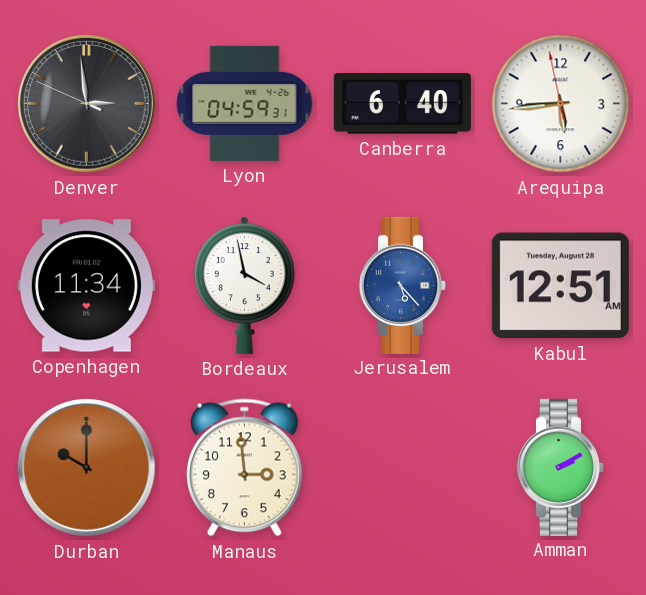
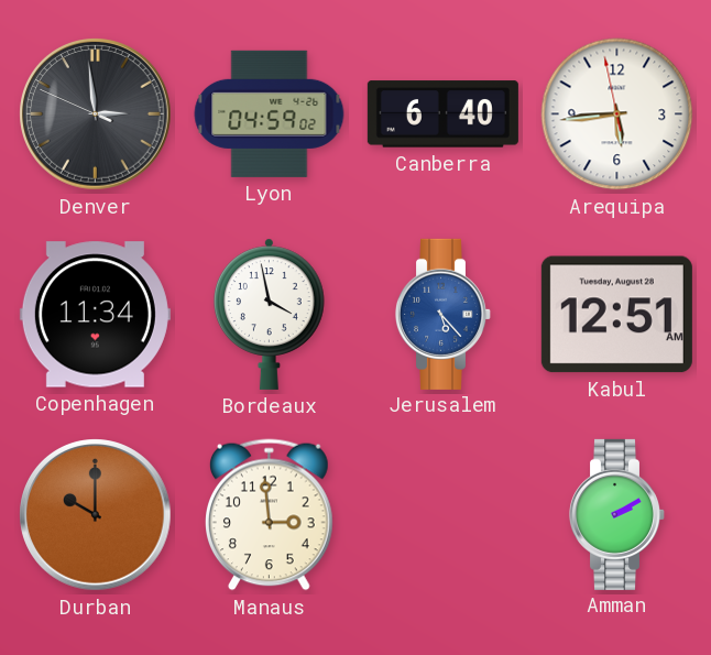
Lyon: 04:59:31 -> 04:59:02
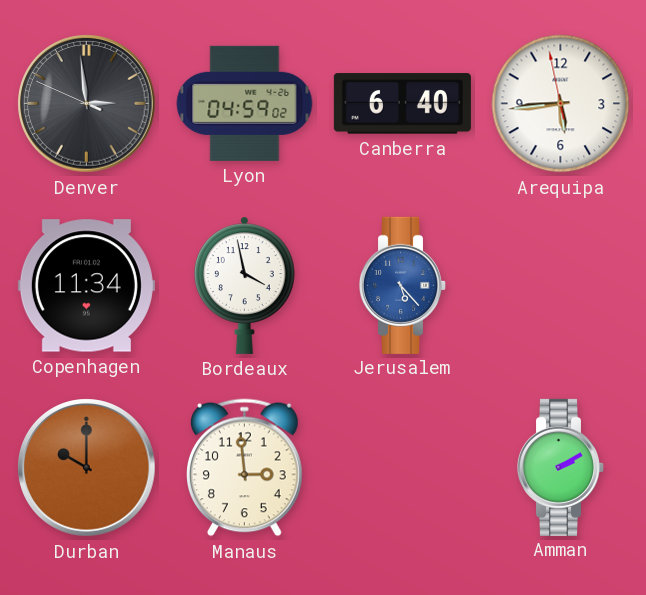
Kabul: 12:51 -> none
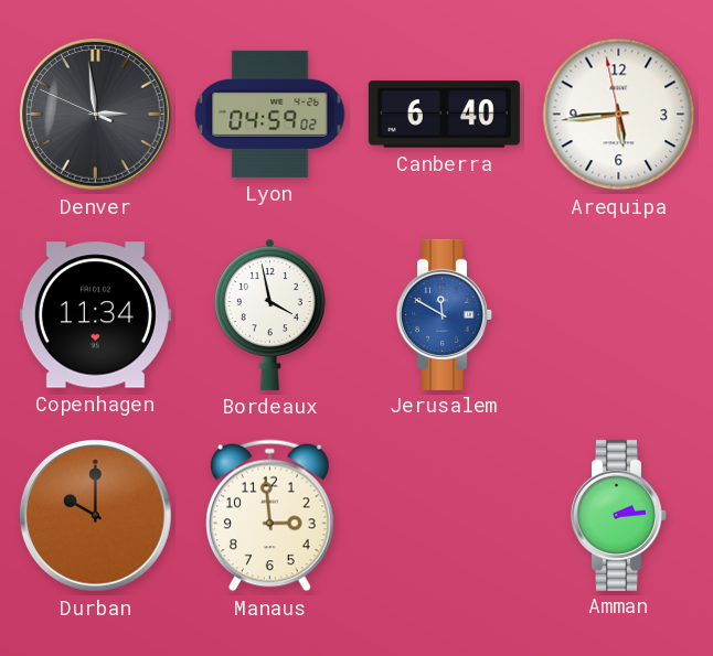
Jerusalem: 5:23 -> 11:50
Amman: 2:10 -> 2:14
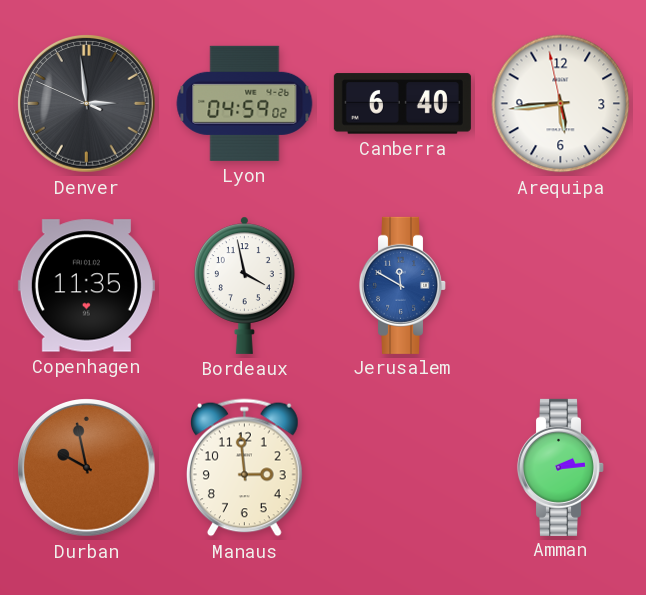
Copenhagen: 11:34 -> 11:35
Durban: 10:00 -> 9:58
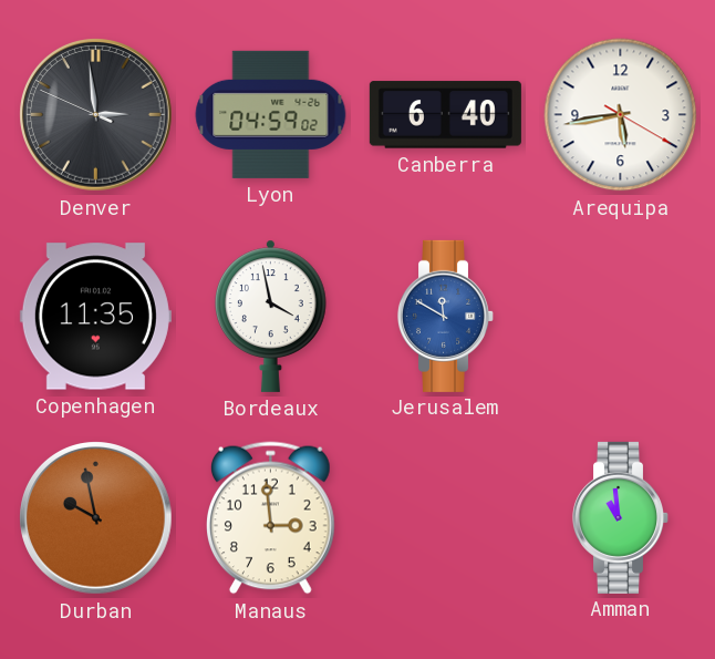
Arequipa: 5:43:58 -> 5:43:20
Amman: 2:14 -> 10:59
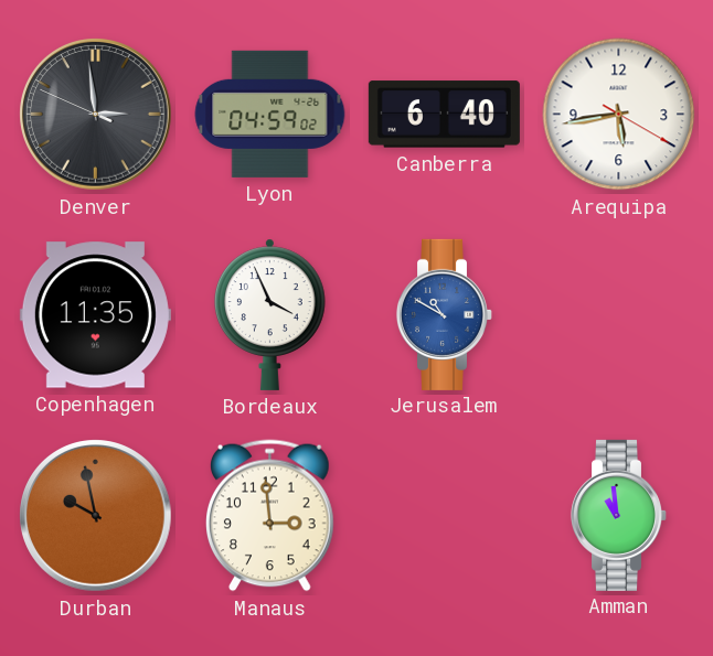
Bordeaux: 3:58 -> 3:56
Jerusalem: 11:50 -> 10:50
